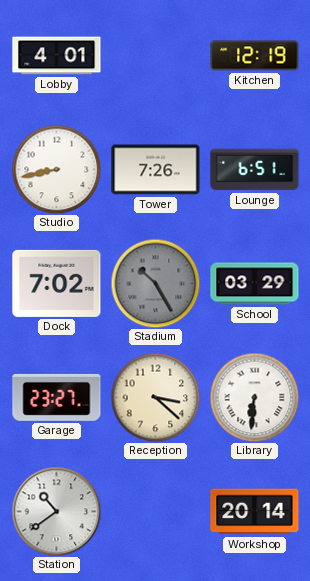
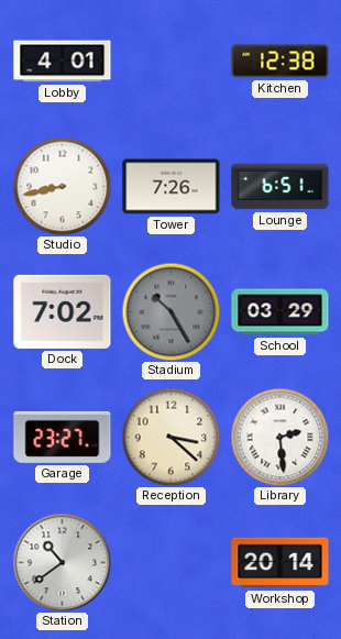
Kitchen: 12:19 -> 12:38
Library: 6:31 -> 2:29
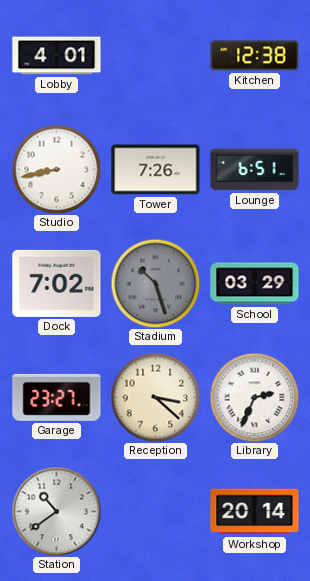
Stadium: 10:25 -> 10:27
Library: 2:29 -> 2:34
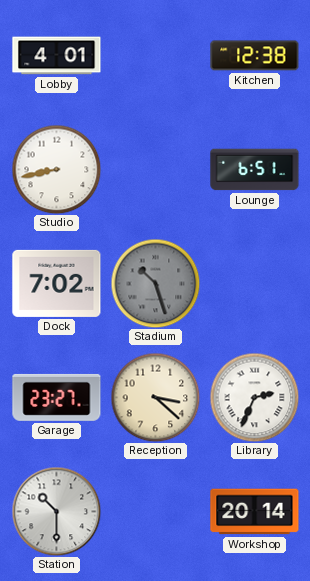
Tower: 7:26 -> none
School: 03:29 -> none
Station: 10:39 -> 10:30
